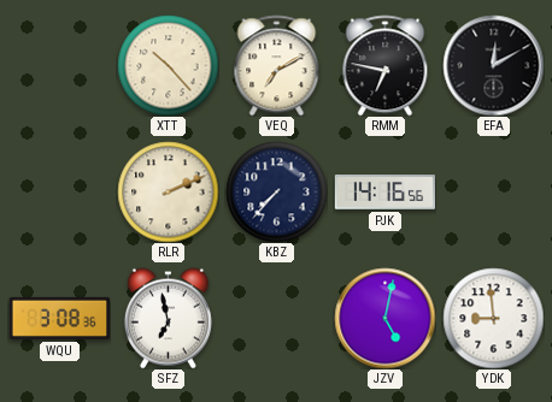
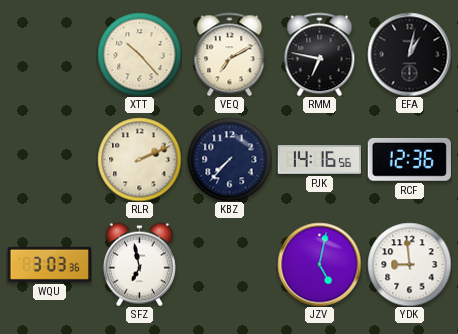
EFA: 12:10 -> 1:02
RCF: none -> 12:36
WQU: 3:08 -> 3:03
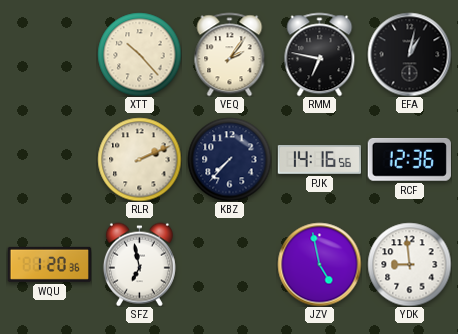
VEQ: 7:10 -> 2:06
WQU: 3:03 -> 1:20
JZV: 5:02 -> 4:58
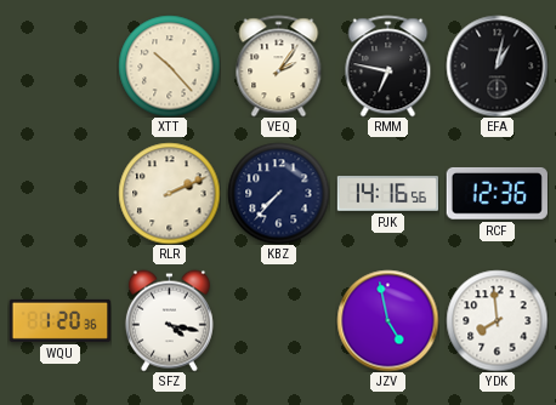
SFZ: 6:58 -> 4:17
YDK: 8:59 -> 7:59
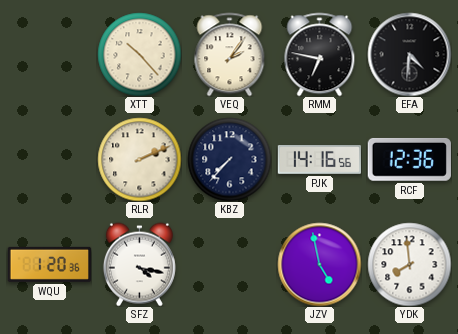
EFA: 1:02 -> 4:31
